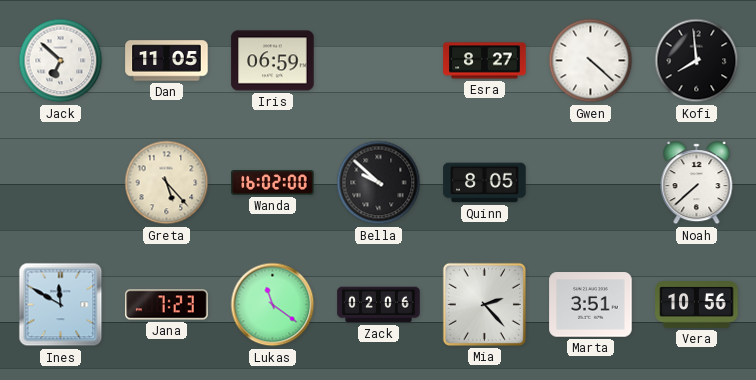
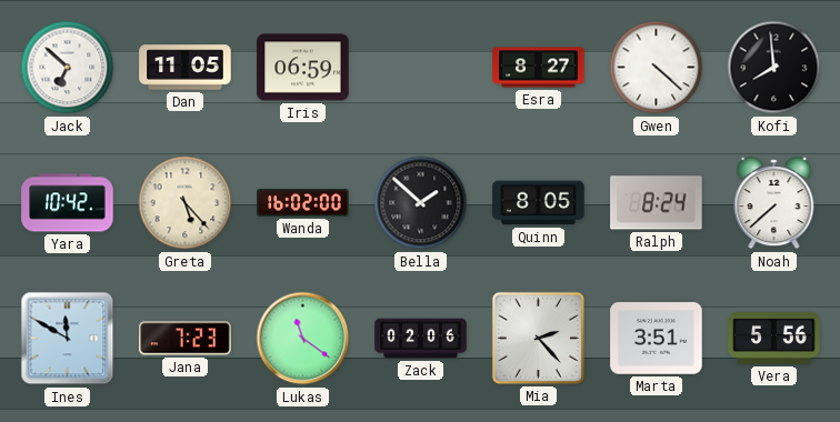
Yara: none -> 10:42
Bella: 9:52 -> 1:52
Ralph: none -> 8:24
Vera: 10:56 -> 5:56
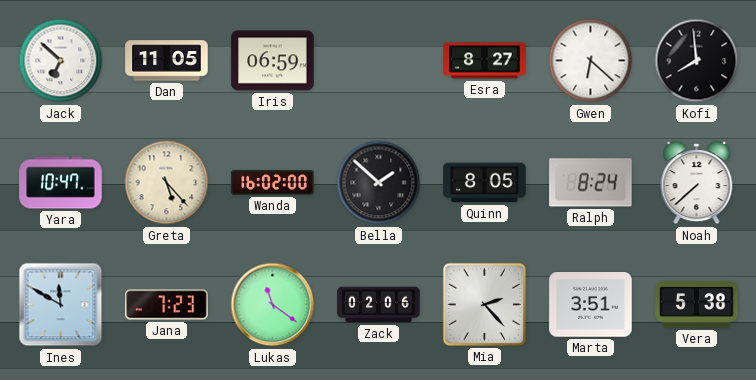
Gwen: 4:22 -> 6:22
Yara: 10:42 -> 10:47
Vera: 5:56 -> 5:38
